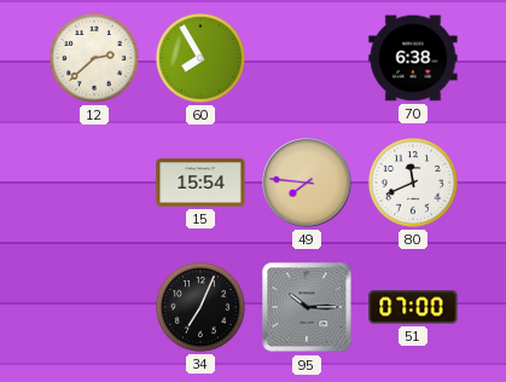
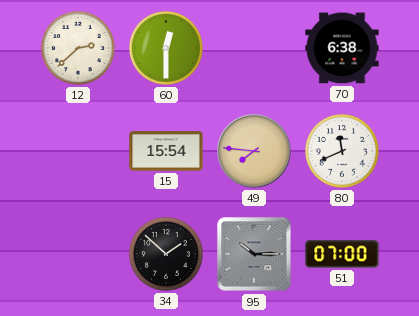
60: 7:55 -> 12:30
34: 7:04 -> 1:52
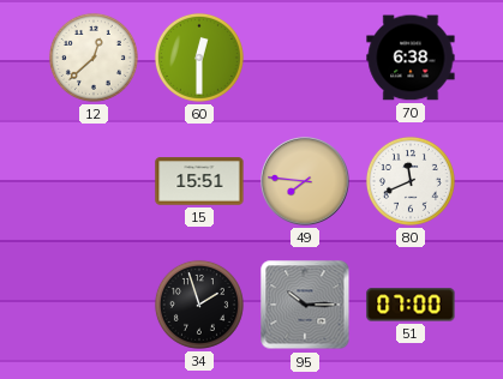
12: 2:38 -> 12:38
15: 15:54 -> 15:51
34: 1:52 -> 1:57
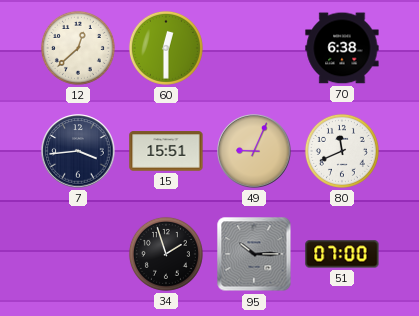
7: none -> 3:44
49: 7:46 -> 9:04
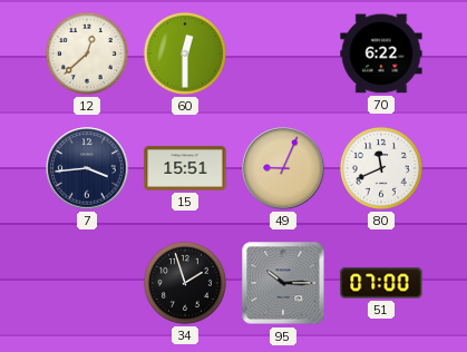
70: 6:38 -> 6:22
